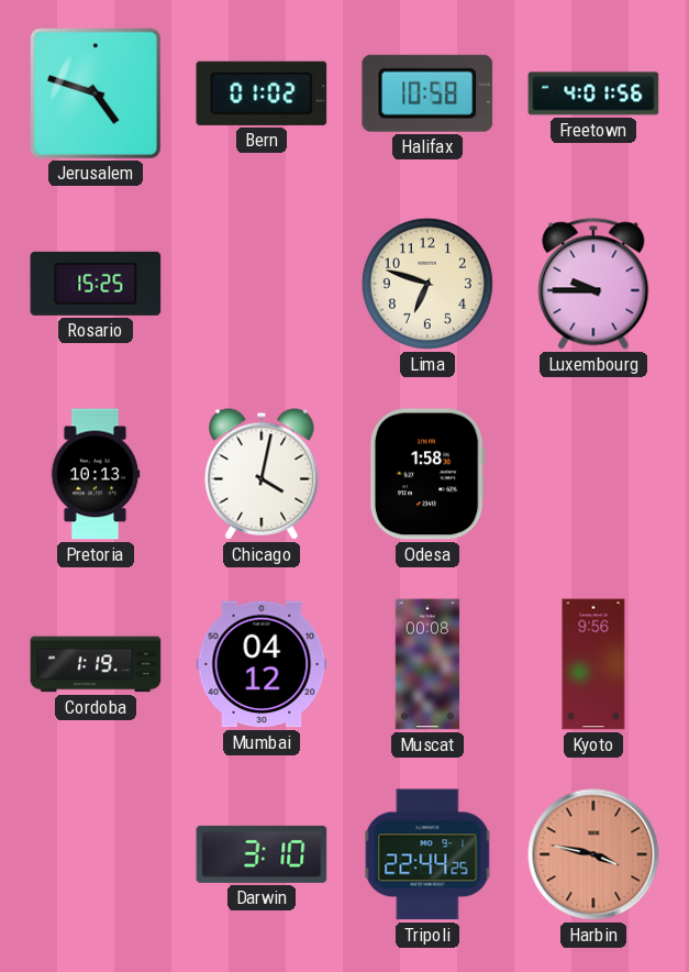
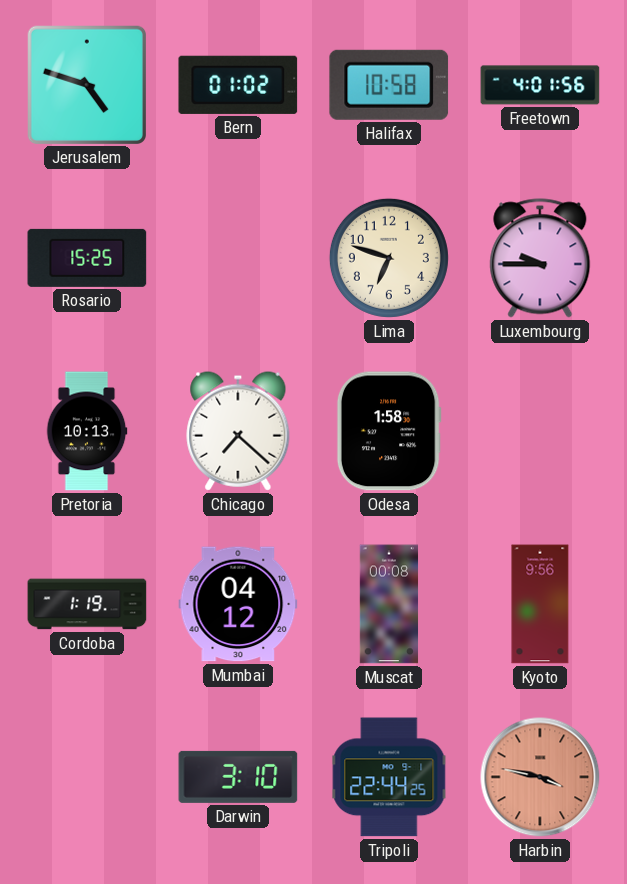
Chicago: 4:02 -> 7:22
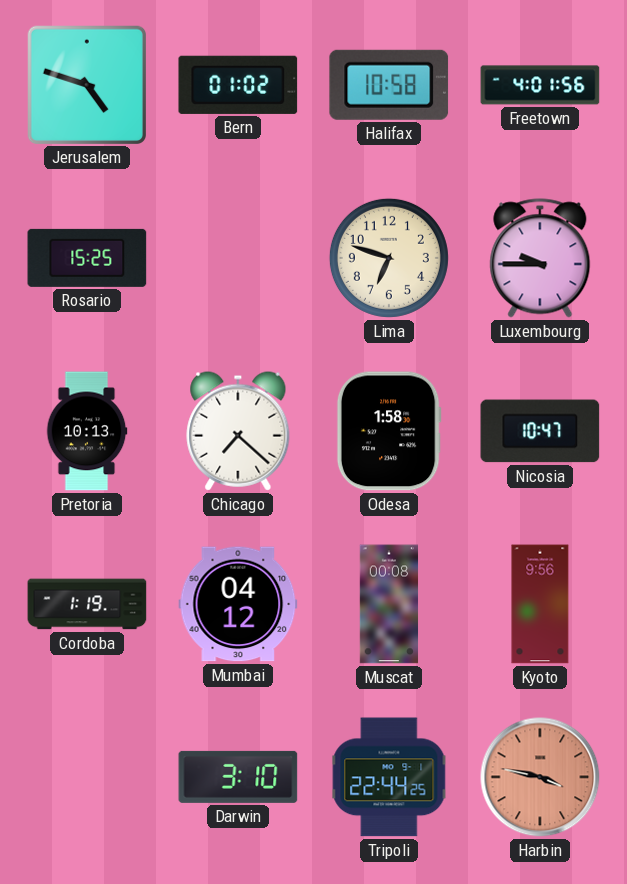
Nicosia: none -> 10:47
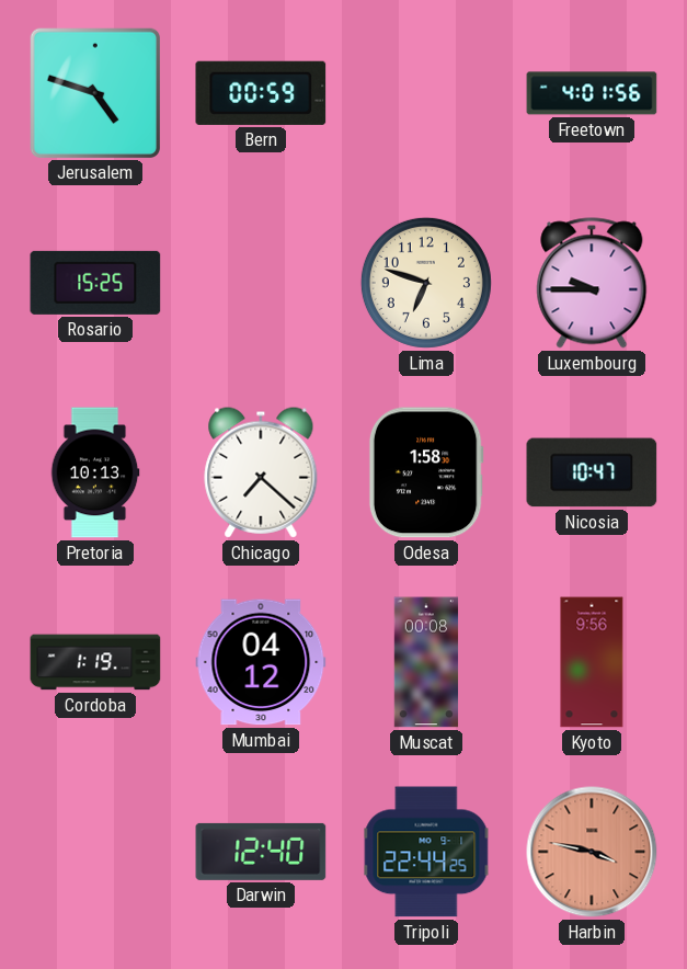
Bern: 01:02 -> 00:59
Halifax: 10:58 -> none
Darwin: 3:10 -> 12:40
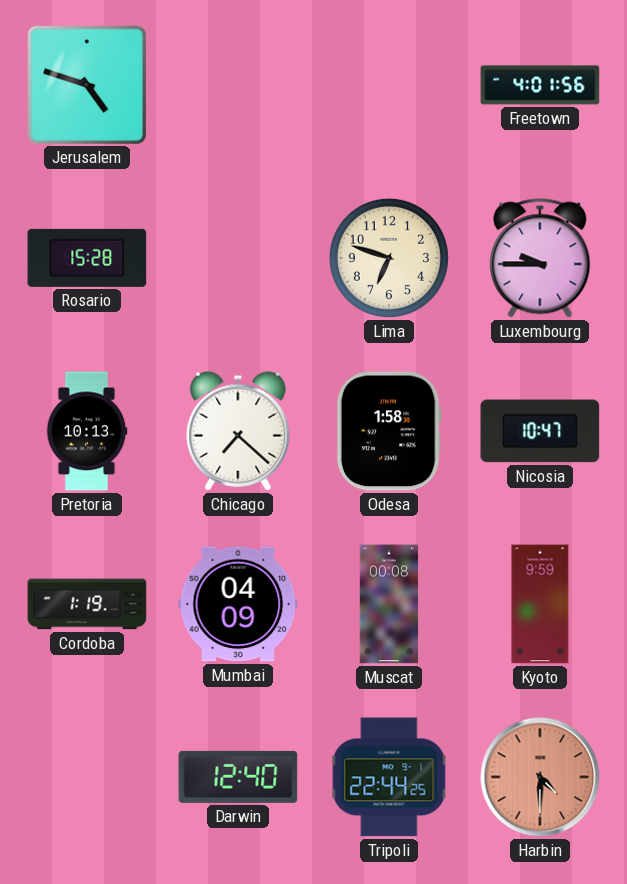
Bern: 00:59 -> none
Rosario: 15:25 -> 15:28
Mumbai: 04:12 -> 04:09
Kyoto: 9:56 -> 9:59
Harbin: 3:47 -> 4:30
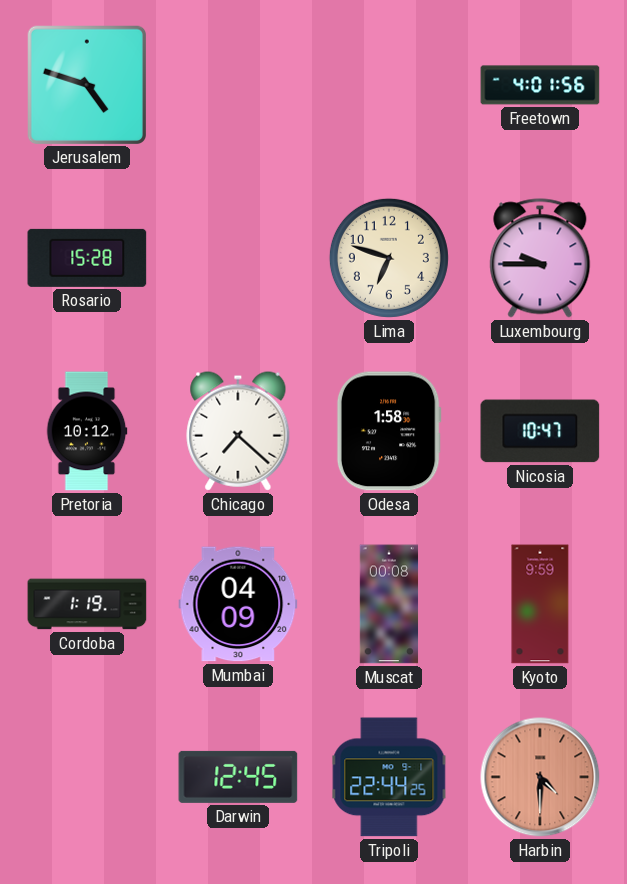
Pretoria: 10:13 -> 10:12
Darwin: 12:40 -> 12:45
